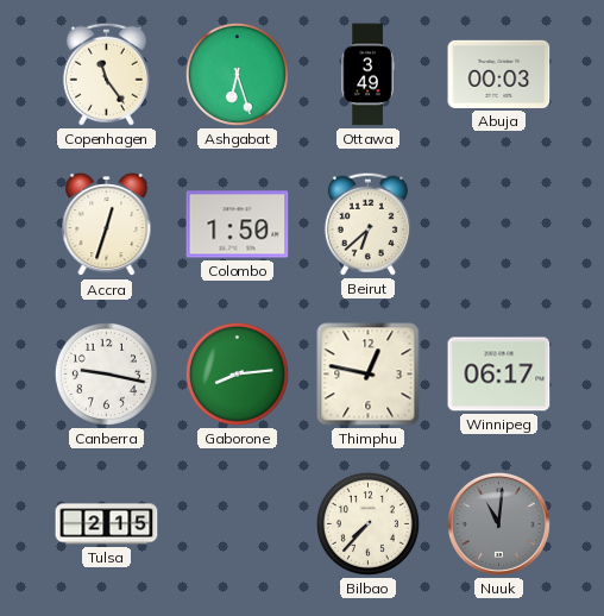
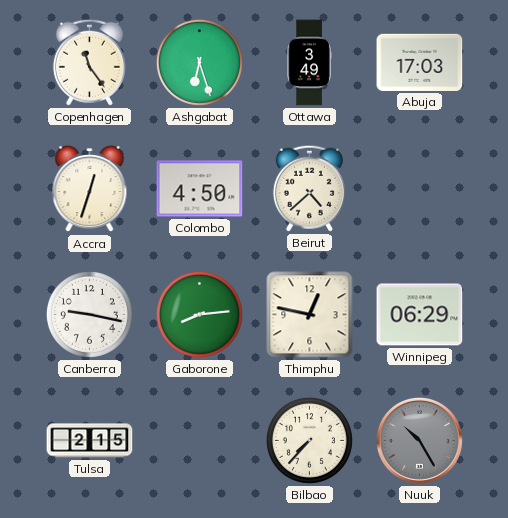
Abuja: 00:03 -> 17:03
Colombo: 1:50 -> 4:50
Beirut: 6:38 -> 4:38
Winnipeg: 06:17 -> 06:29
Nuuk: 11:01 -> 10:25
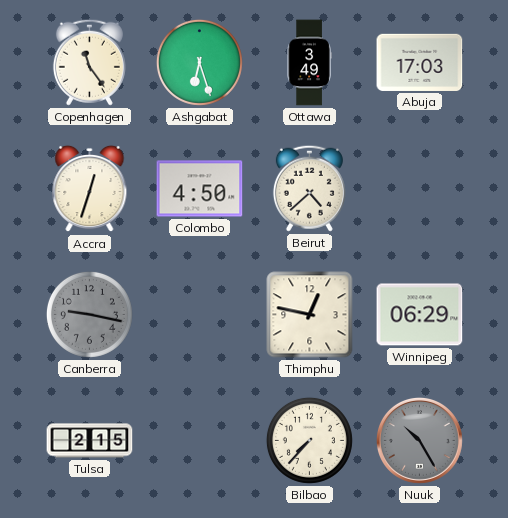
Canberra dial: white -> grey
Gaborone: 8:14 -> none
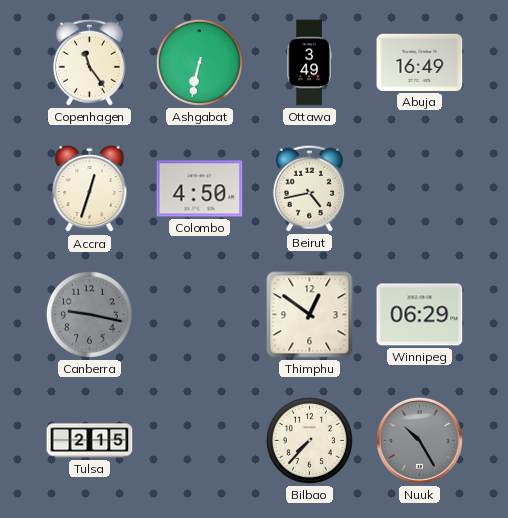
Ashgabat: 6:27 -> 6:32
Abuja: 17:03 -> 16:49
Beirut: 4:38 -> 4:43
Thimphu: 12:47 -> 12:51
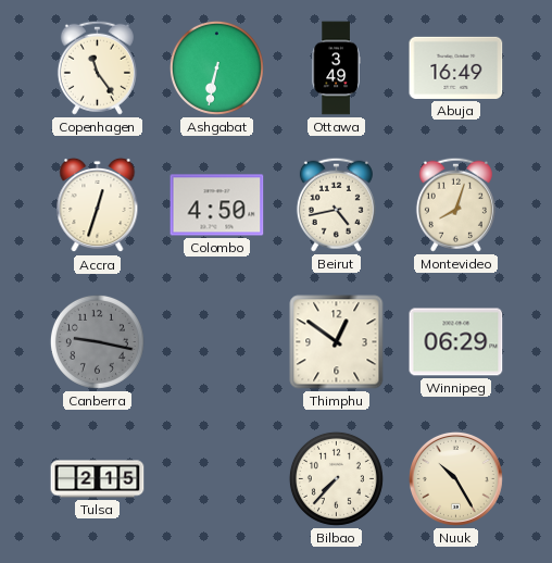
Montevideo: none -> 8:03
Nuuk dial: grey -> cream
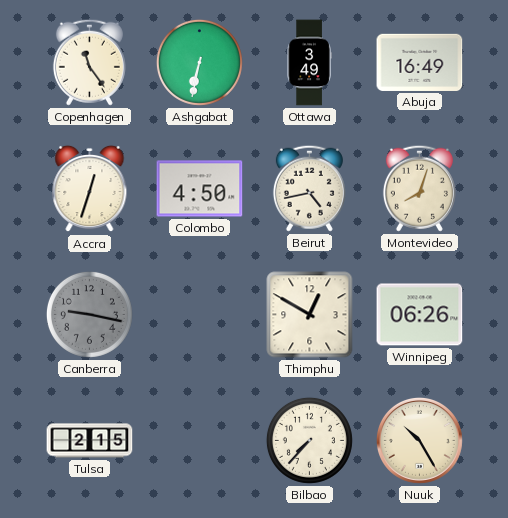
Thimphu: 12:51 -> 12:50
Winnipeg: 06:29 -> 06:26
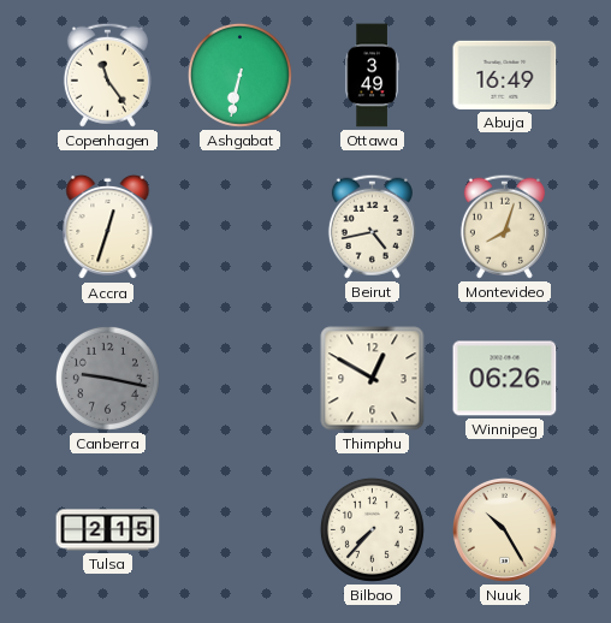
Colombo: 4:50 -> none
